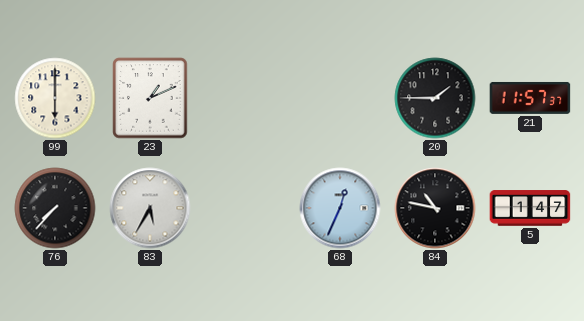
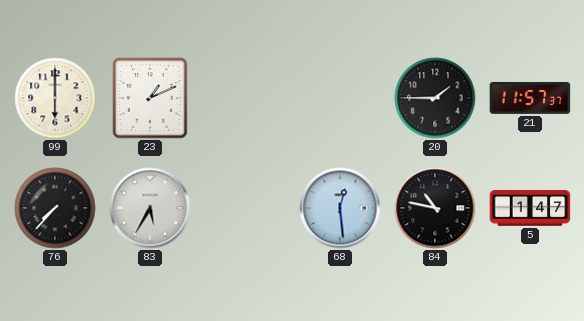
68: 12:34 -> 12:29
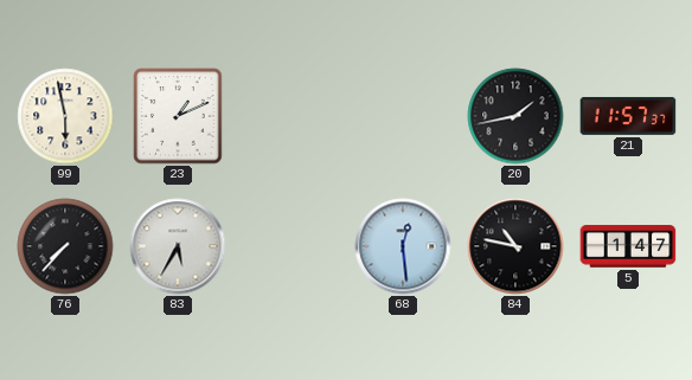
99: 6:00 -> 5:58
20: 1:45 -> 1:43
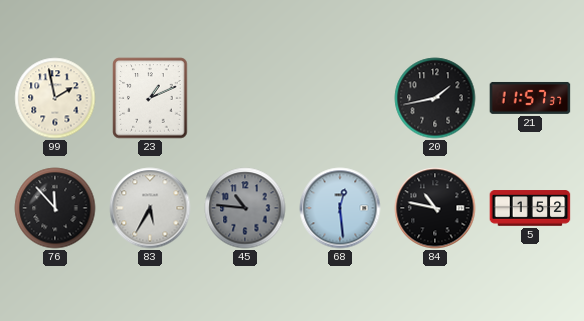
99: 5:58 -> 1:58
76: 7:37 -> 11:53
45: none -> 10:46
5: 1:47 -> 1:52
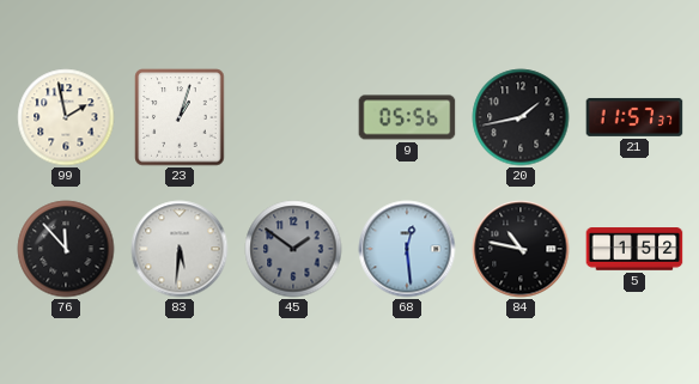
23: 1:11 -> 1:03
9: none -> 05:56
83: 5:35 -> 5:31
45: 10:46 -> 1:51
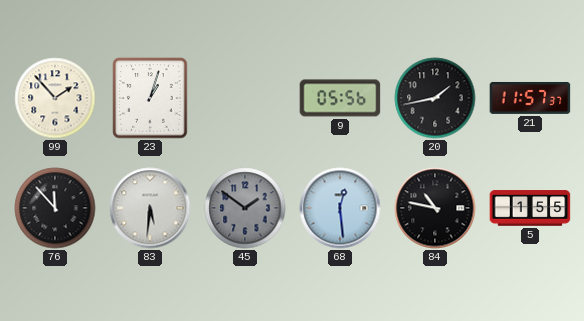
99: 1:58 -> 1:53
5: 1:52 -> 1:55
